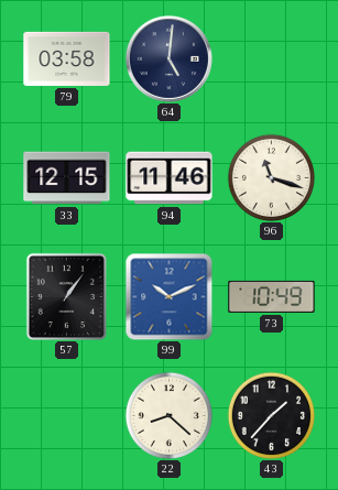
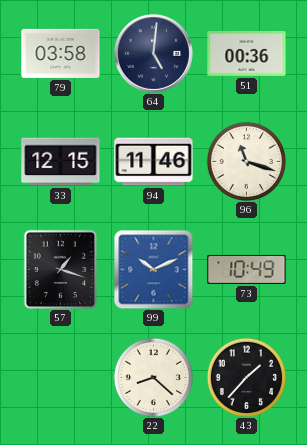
51: none -> 00:36
57: 1:06 -> 1:18
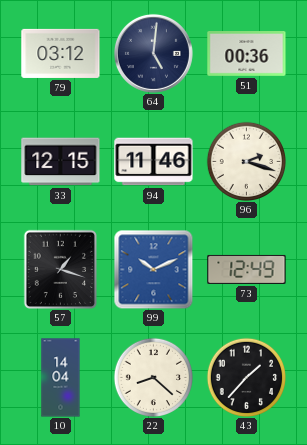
79: 03:58 -> 03:12
96: 11:18 -> 2:18
73: 10:49 -> 12:49
10: none -> 14:04
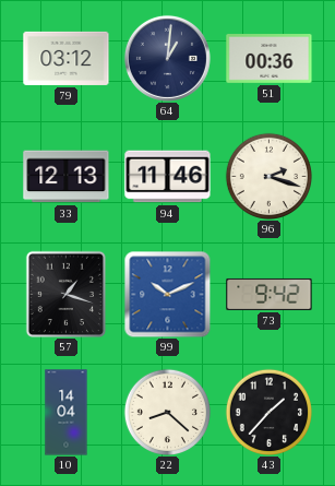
64: 5:01 -> 1:01
33: 12:15 -> 12:13
73: 12:49 -> 9:42
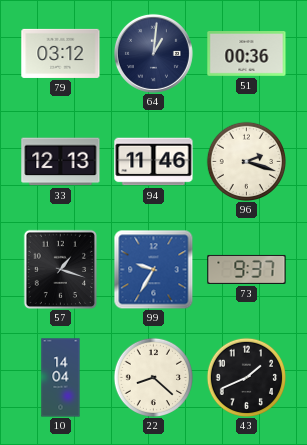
99: 10:11 -> 9:35
73: 9:42 -> 9:37
43: 1:37 -> 1:41
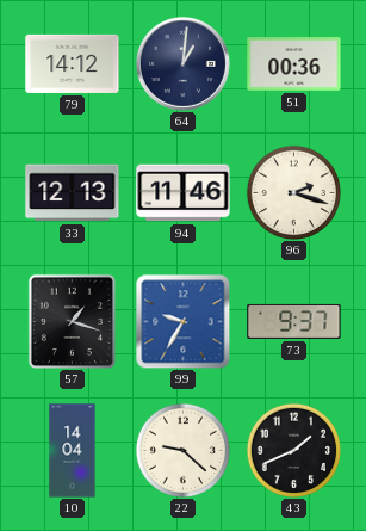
79: 03:12 -> 14:12
22: 8:22 -> 9:22
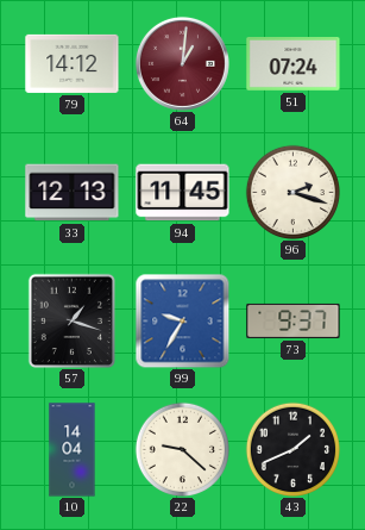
64 dial: navy -> burgundy
51: 00:36 -> 07:24
94: 11:46 -> 11:45
